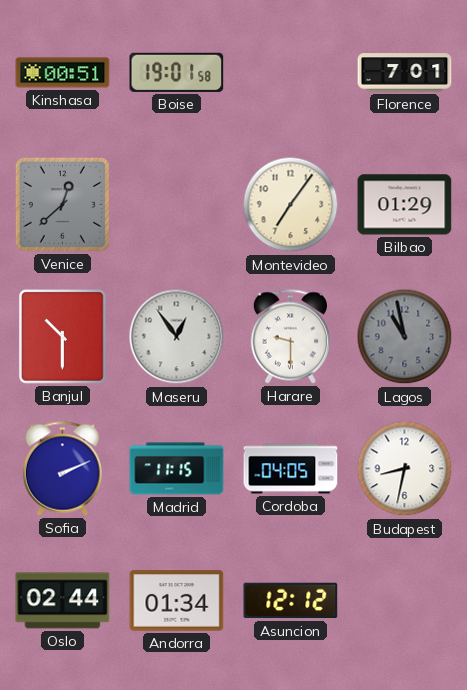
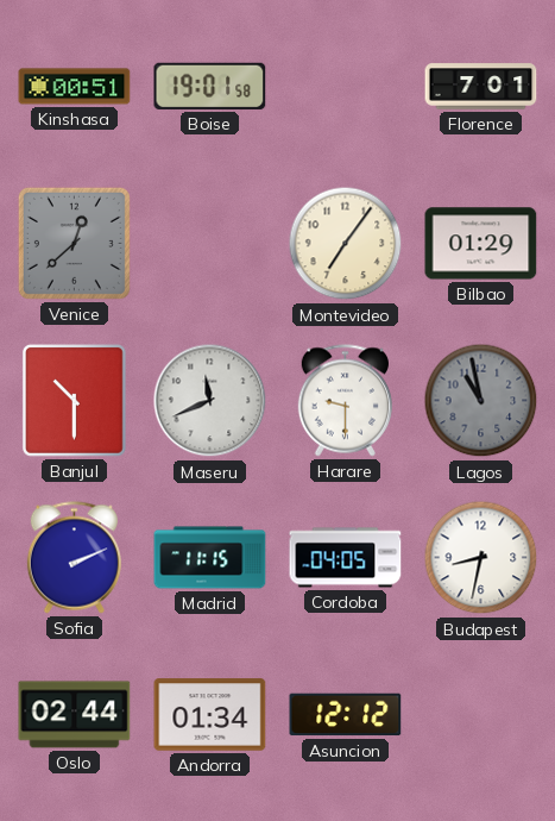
Maseru: 12:54 -> 11:41
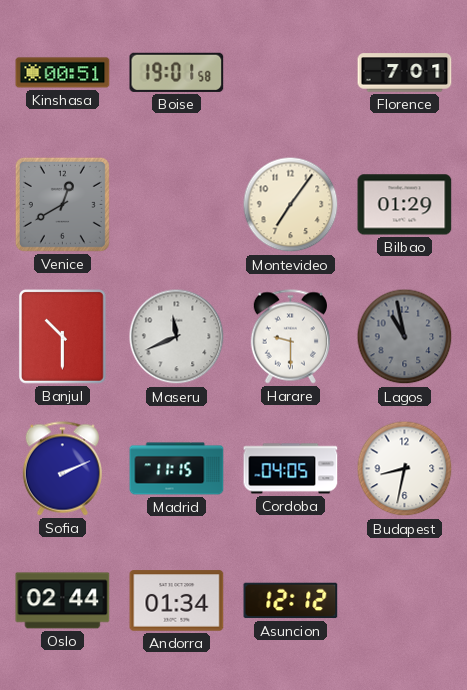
Venice: 12:38 -> 12:40
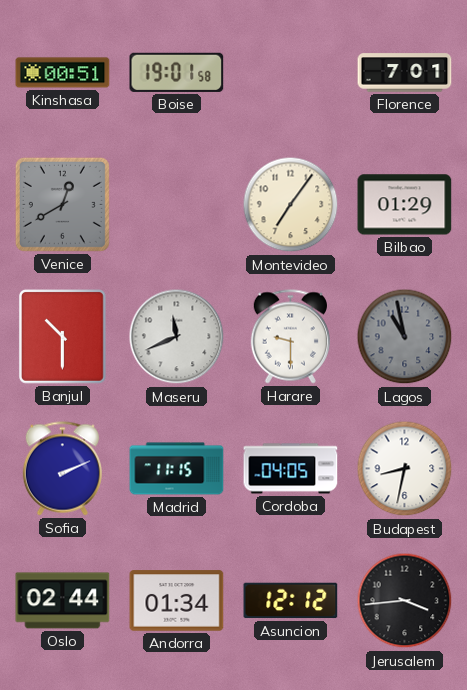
Jerusalem: none -> 3:44
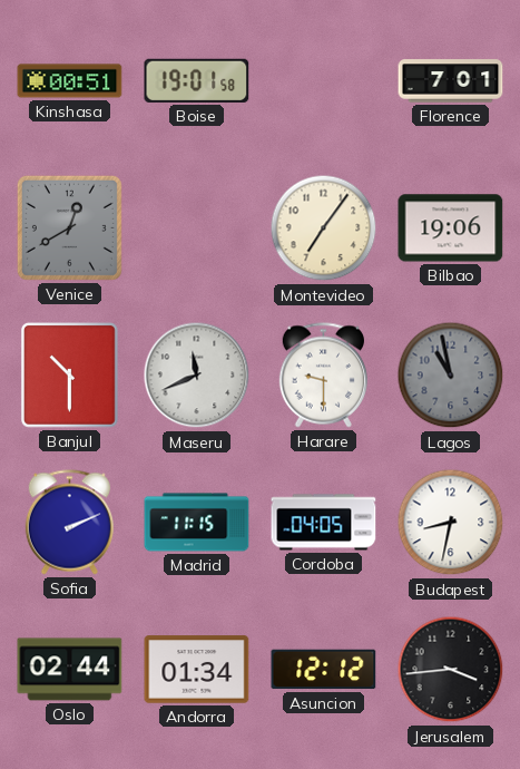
Bilbao: 01:29 -> 19:06
